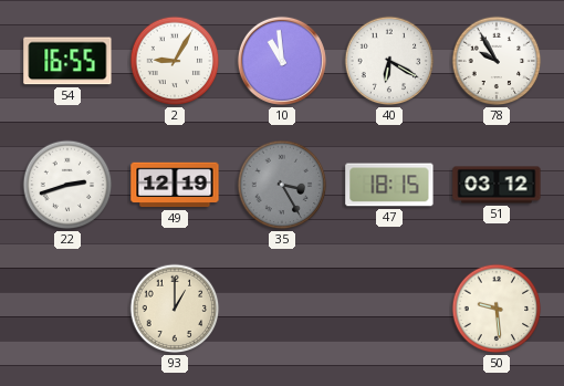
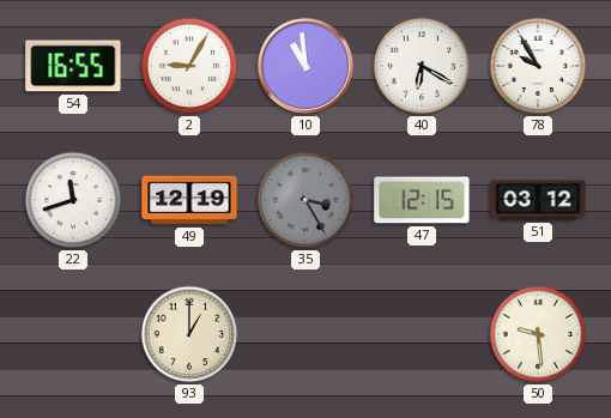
22: 2:42 -> 11:42
47: 18:15 -> 12:15
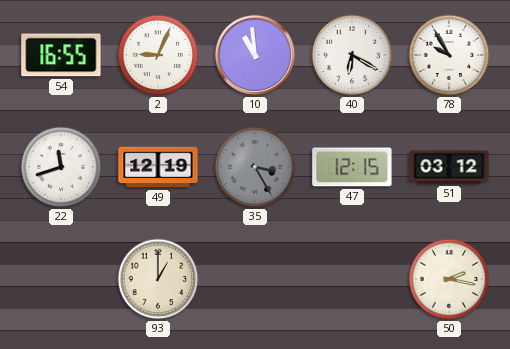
2: 9:05 -> 9:04
50: 9:29 -> 2:17
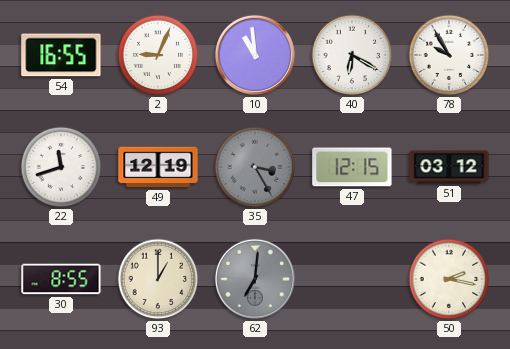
30: none -> 8:55
62: none -> 7:01
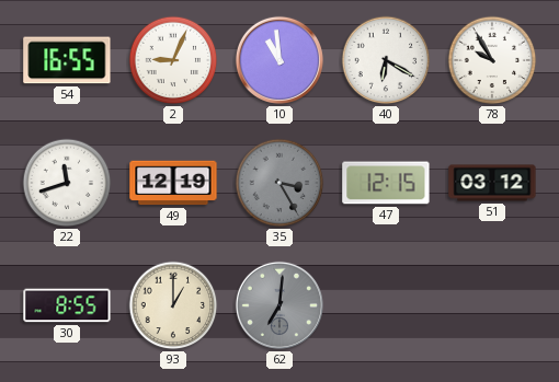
50: 2:17 -> none
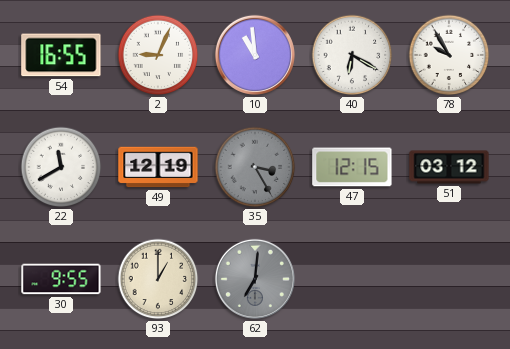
22: 11:42 -> 11:40
30: 8:55 -> 9:55
